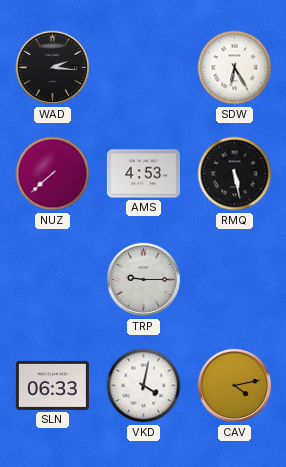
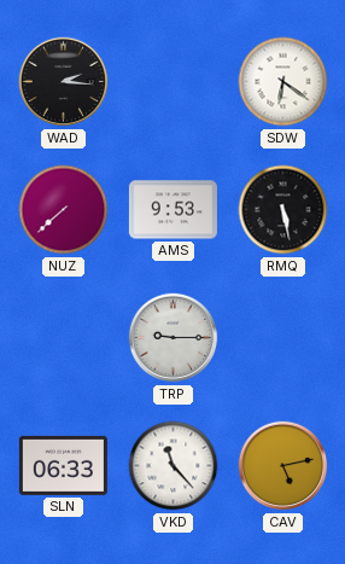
SDW: 6:25 -> 6:21
AMS: 4:53 -> 9:53
VKD: 4:02 -> 11:23
CAV: 4:13 -> 5:13
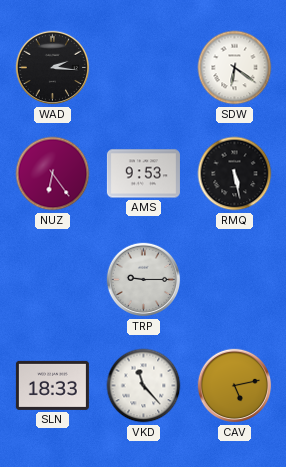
NUZ: 7:38 -> 6:24
SLN: 06:33 -> 18:33
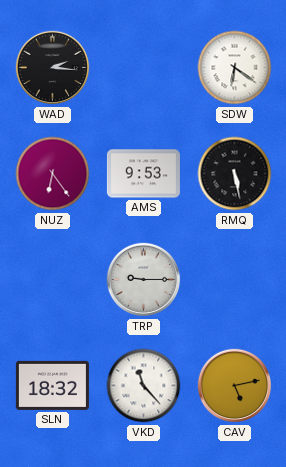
SLN: 18:33 -> 18:32
